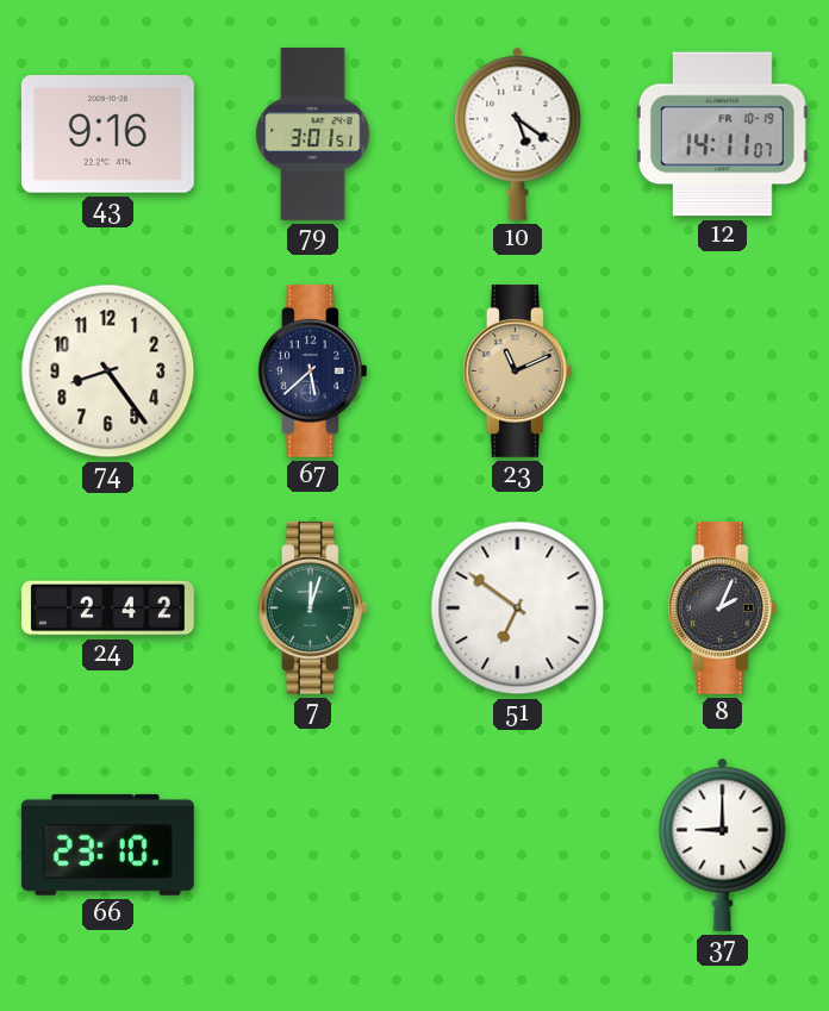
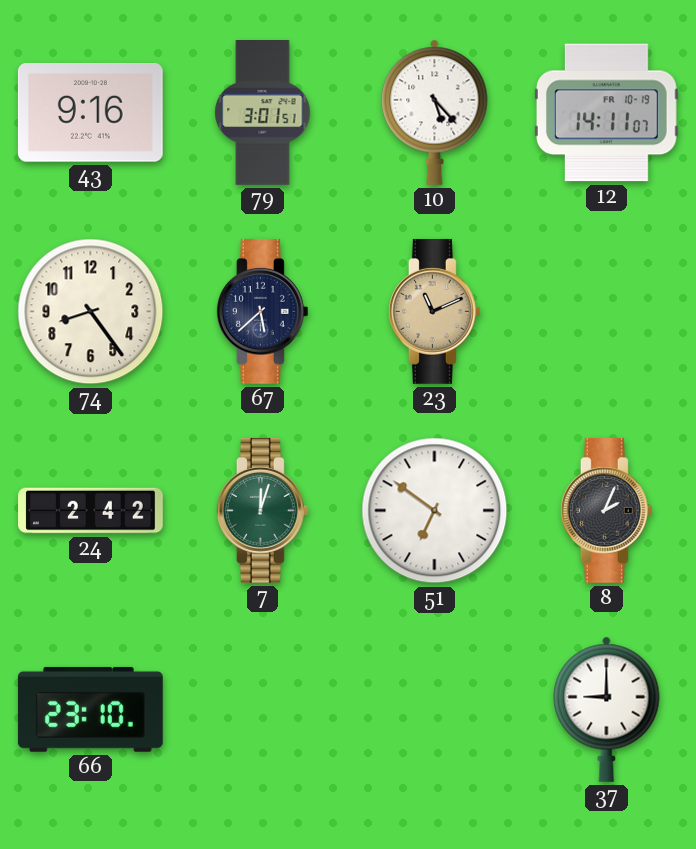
10: 5:21 -> 5:23
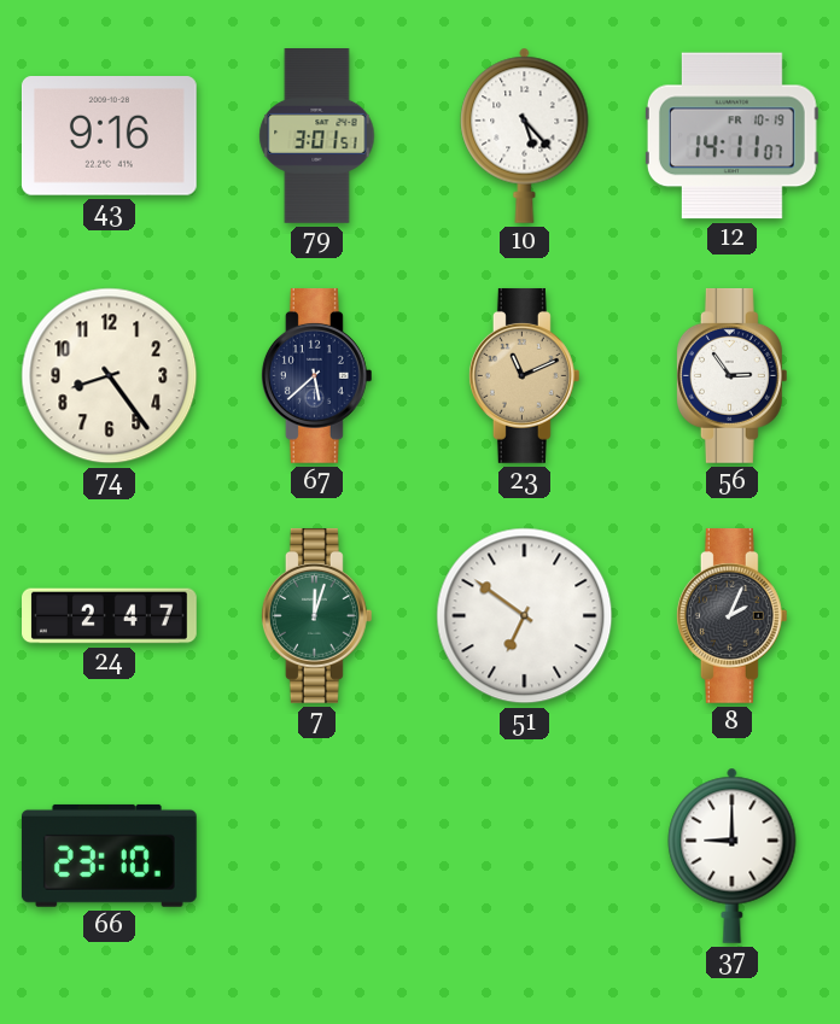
56: none -> 2:54
24: 2:42 -> 2:47
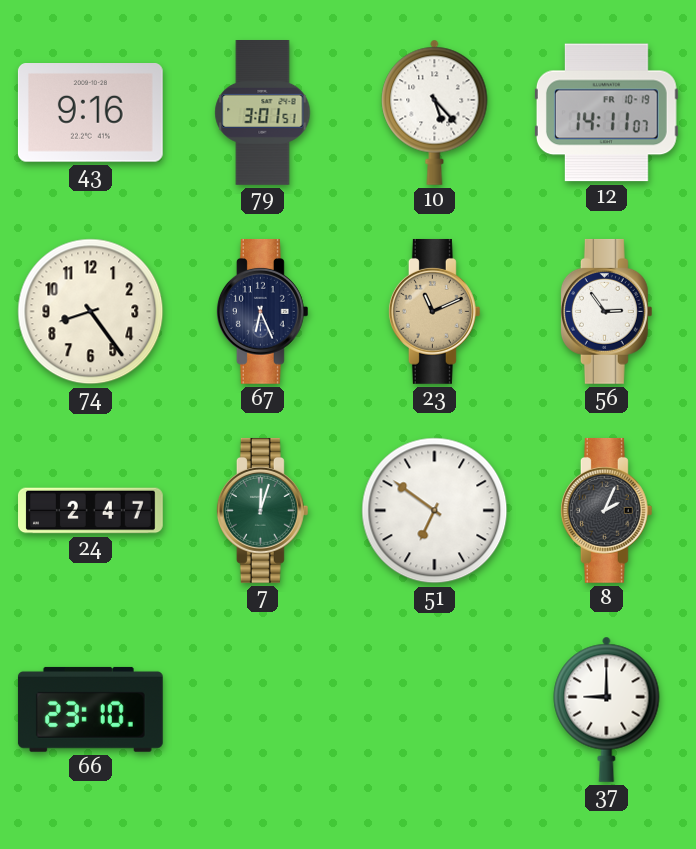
67: 5:38 -> 6:26
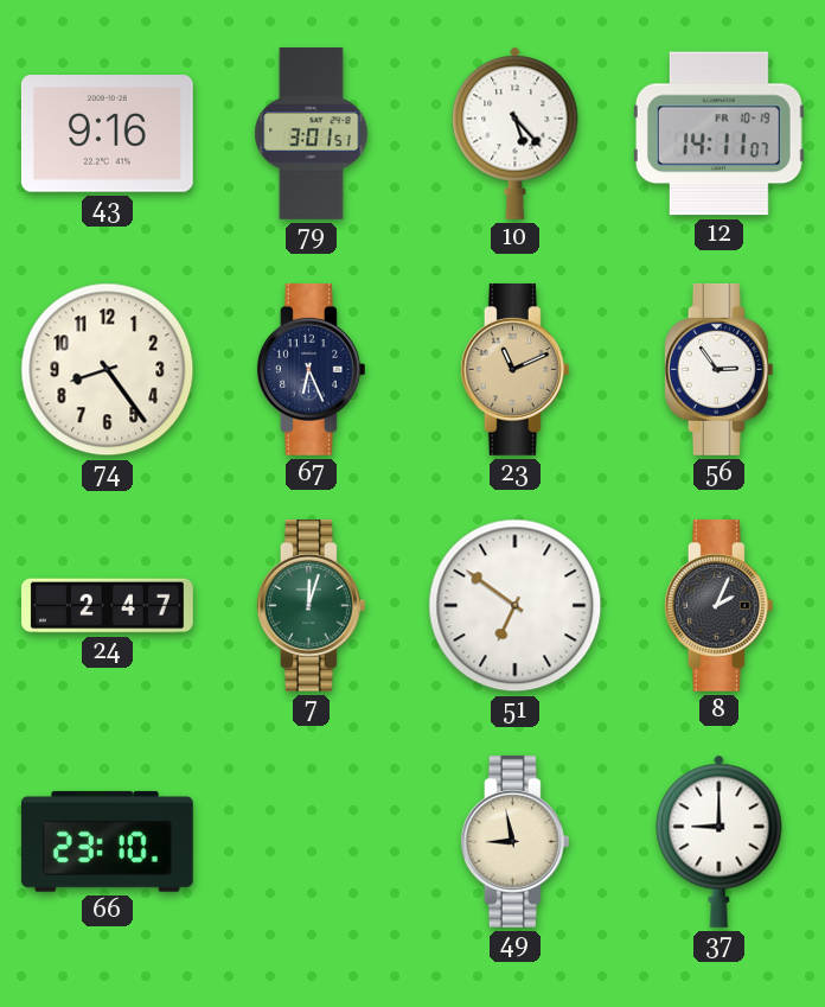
49: none -> 8:58
